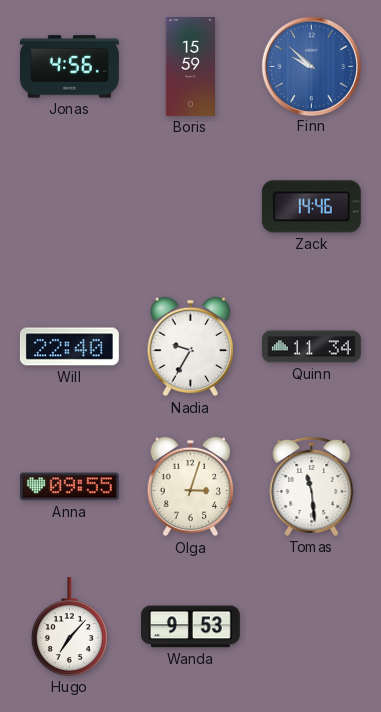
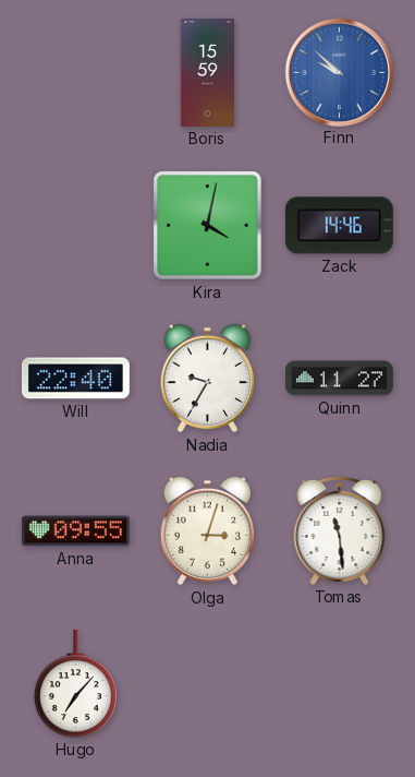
Jonas: 4:56 -> none
Kira: none -> 4:02
Quinn: 11:34 -> 11:27
Wanda: 9:53 -> none
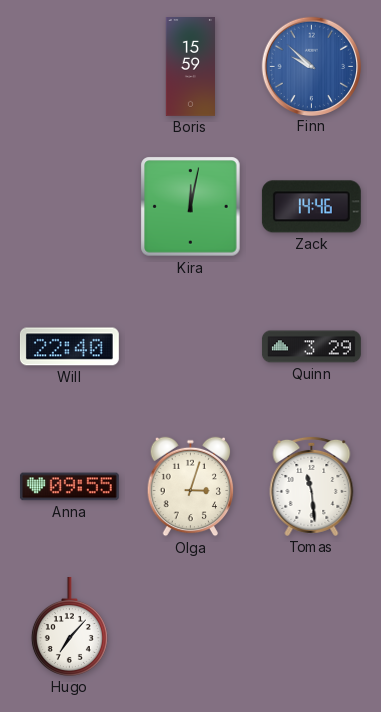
Kira: 4:02 -> 12:02
Nadia: 9:35 -> none
Quinn: 11:27 -> 3:29
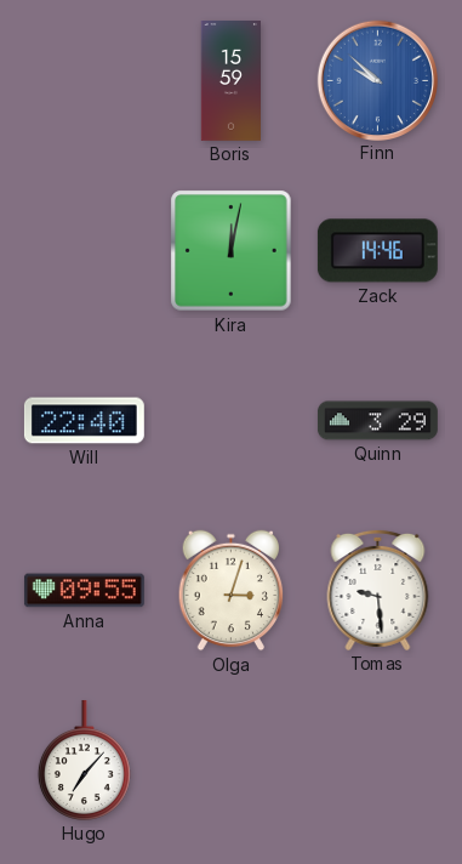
Tomas: 11:29 -> 9:29
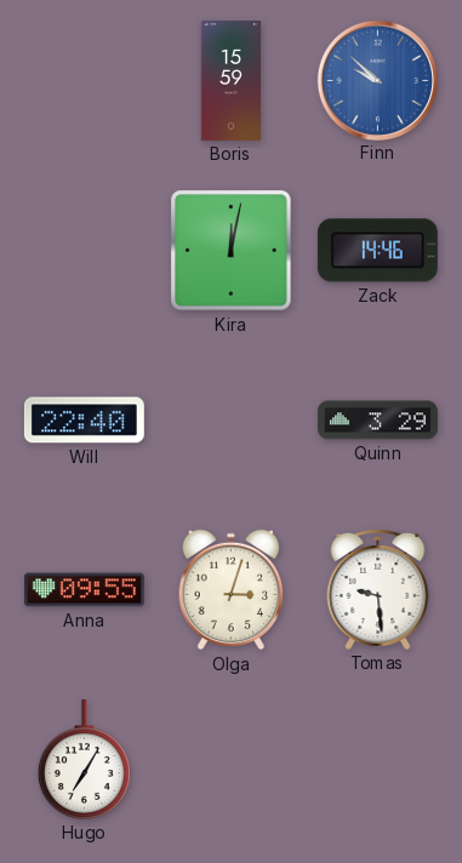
Hugo: 7:07 -> 7:05
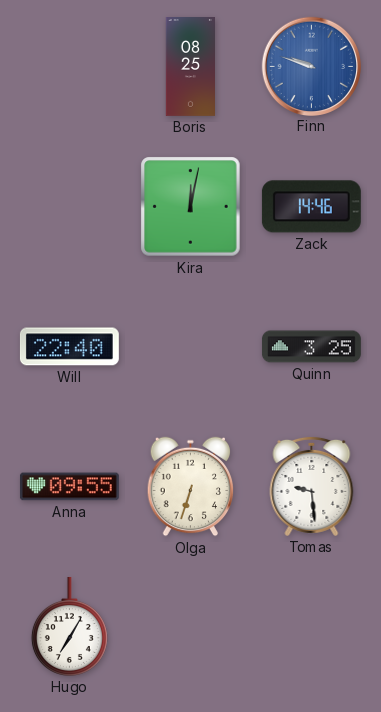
Boris: 15:59 -> 08:25
Finn: 9:52 -> 9:48
Quinn: 3:29 -> 3:25
Olga: 3:03 -> 6:33
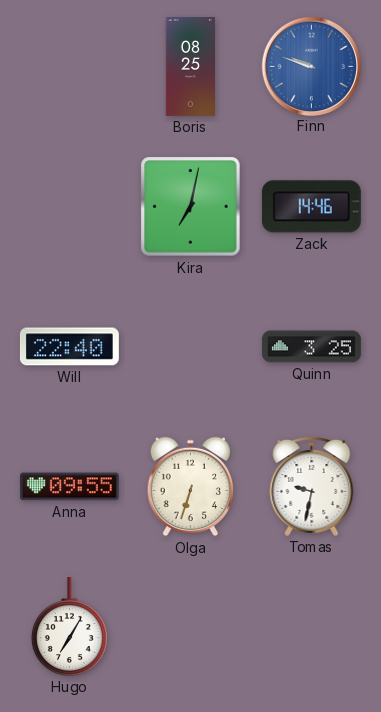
Kira: 12:02 -> 7:02
Tomas: 9:29 -> 9:32
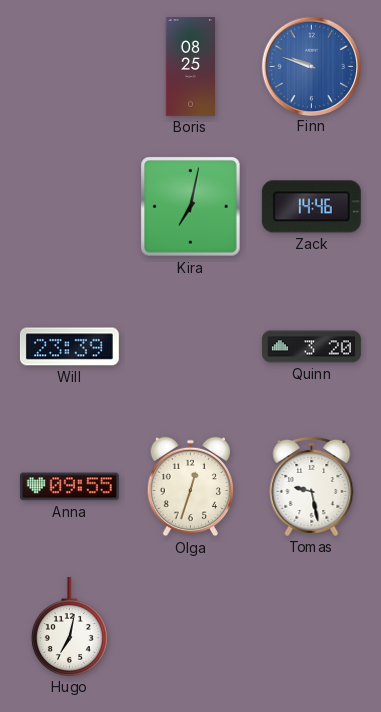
Will: 22:40 -> 23:39
Quinn: 3:25 -> 3:20
Olga: 6:33 -> 12:33
Tomas: 9:32 -> 9:28
Hugo: 7:05 -> 7:02
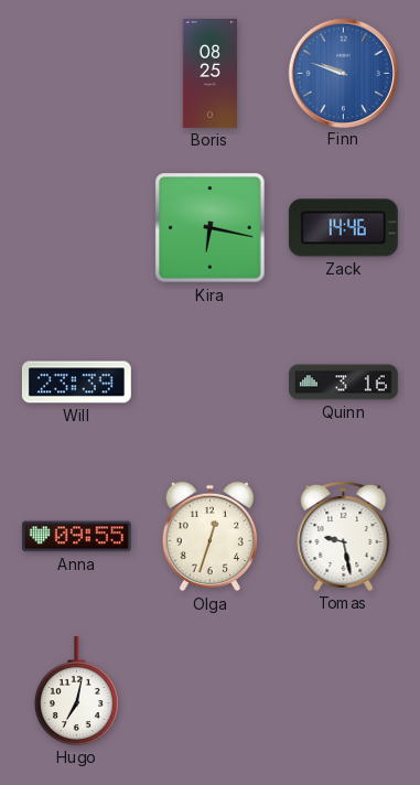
Kira: 7:02 -> 6:17
Quinn: 3:20 -> 3:16
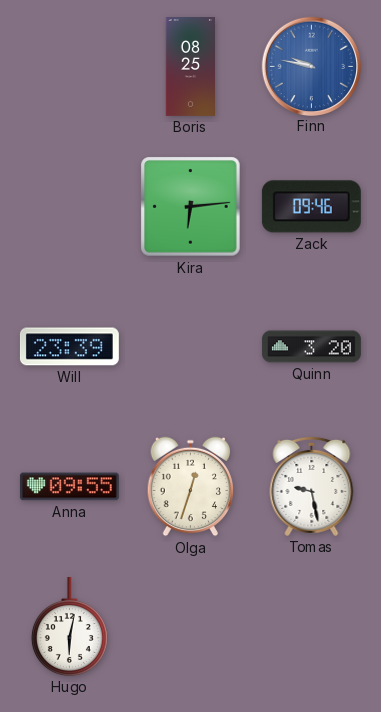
Finn: 9:48 -> 9:47
Kira: 6:17 -> 6:14
Zack: 14:46 -> 09:46
Quinn: 3:16 -> 3:20
Hugo: 7:02 -> 6:02
